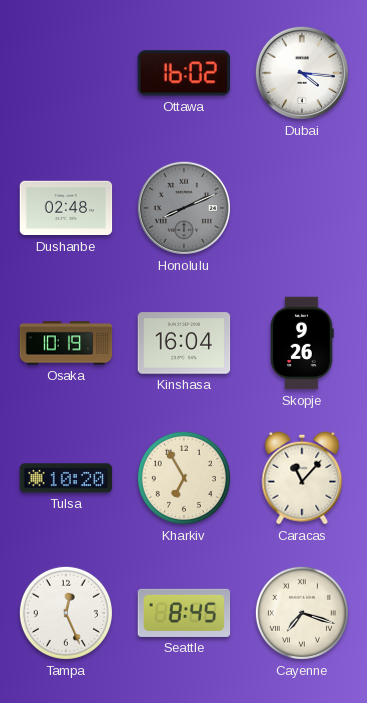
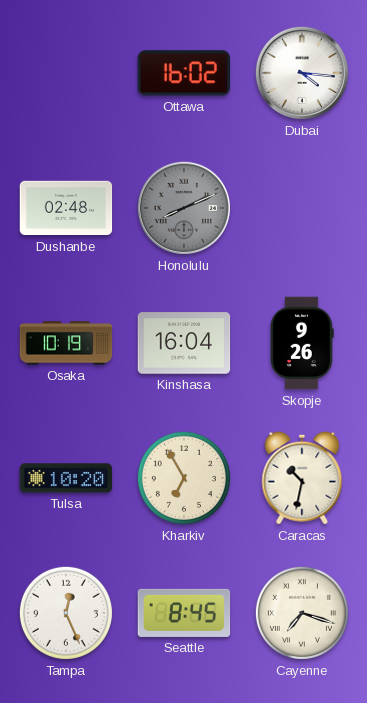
Caracas: 11:07 -> 10:32
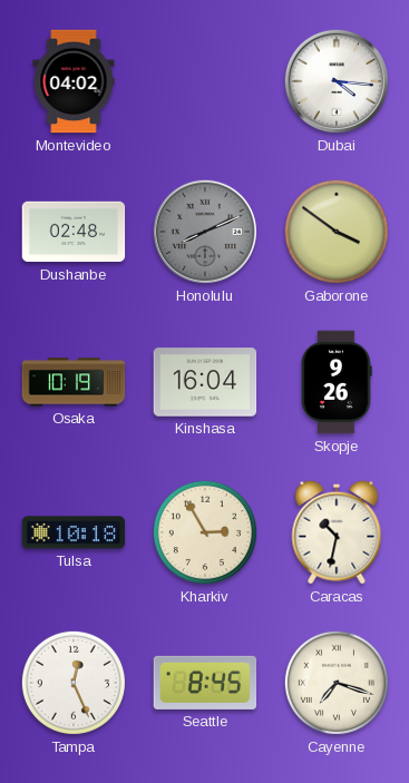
Montevideo: none -> 04:02
Ottawa: 16:02 -> none
Gaborone: none -> 3:51
Tulsa: 10:20 -> 10:18
Kharkiv: 6:55 -> 2:55
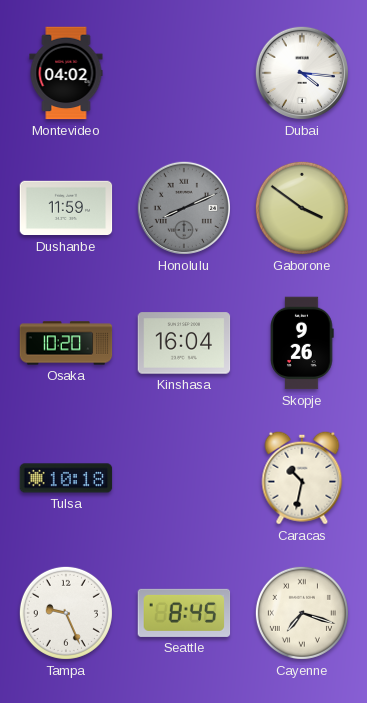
Dushanbe: 02:48 -> 11:59
Osaka: 10:19 -> 10:20
Kharkiv: 2:55 -> none
Tampa: 12:26 -> 9:26
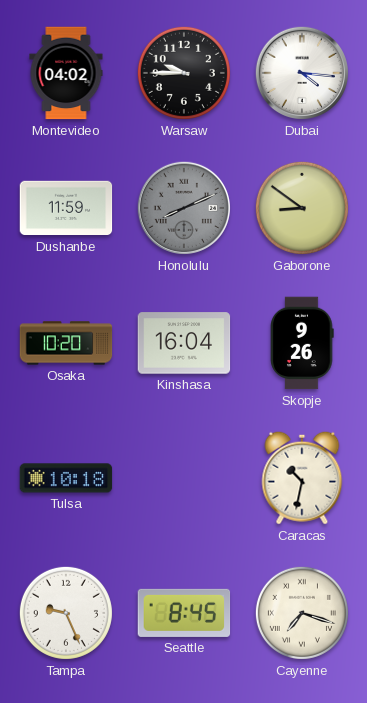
Warsaw: none -> 9:45
Gaborone: 3:51 -> 8:51
